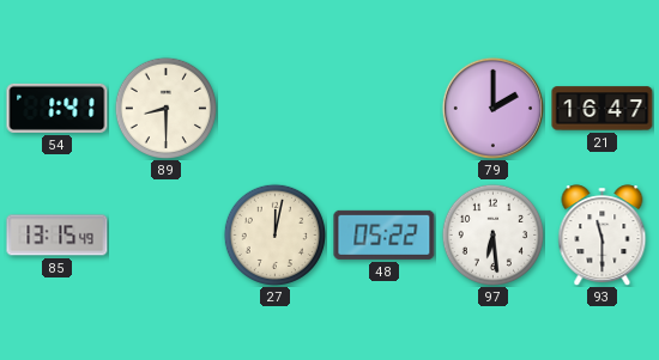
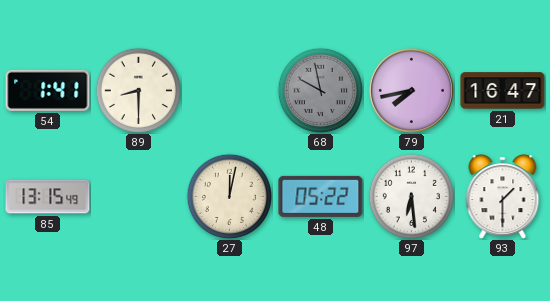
68: none -> 9:58
79: 2:00 -> 7:43
93: 11:30 -> 1:30
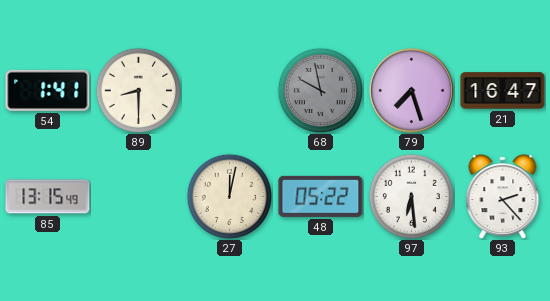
79: 7:43 -> 7:27
93: 1:30 -> 2:23
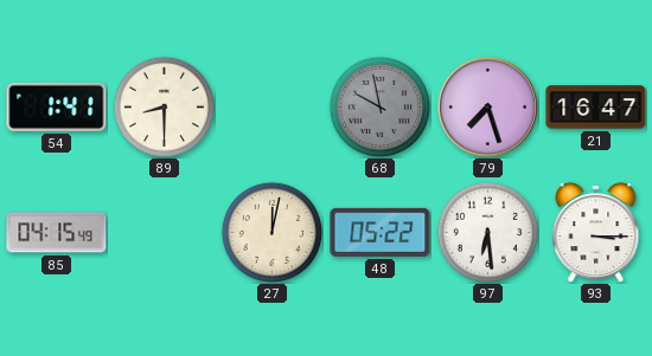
85: 13:15 -> 04:15
93: 2:23 -> 3:15
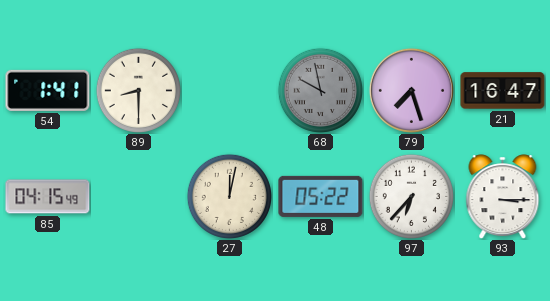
97: 6:29 -> 6:37
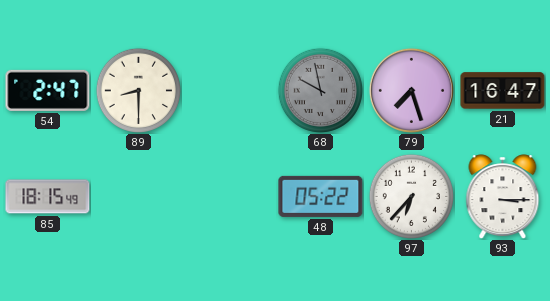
54: 1:41 -> 2:47
85: 04:15 -> 18:15
27: 12:02 -> none
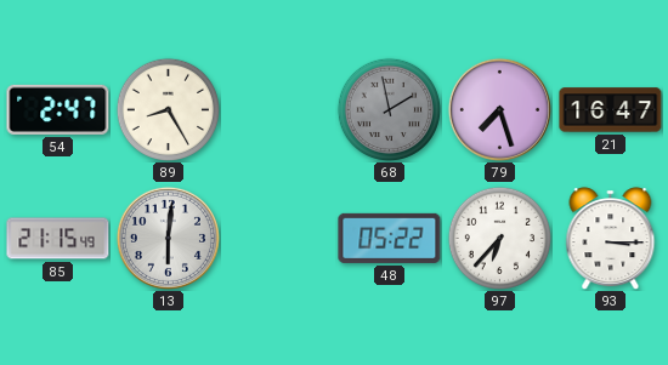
89: 8:30 -> 8:25
68: 9:58 -> 1:58
85: 18:15 -> 21:15
13: none -> 6:01
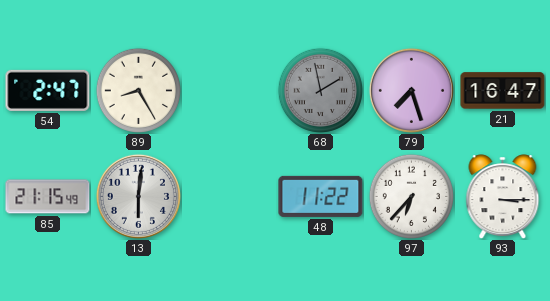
48: 05:22 -> 11:22
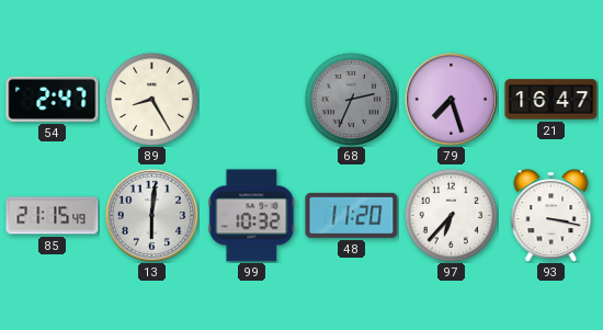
68: 1:58 -> 2:34
99: none -> 10:32
48: 11:22 -> 11:20
93: 3:15 -> 3:17
